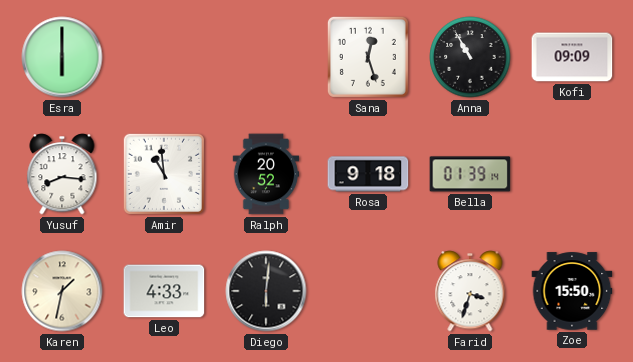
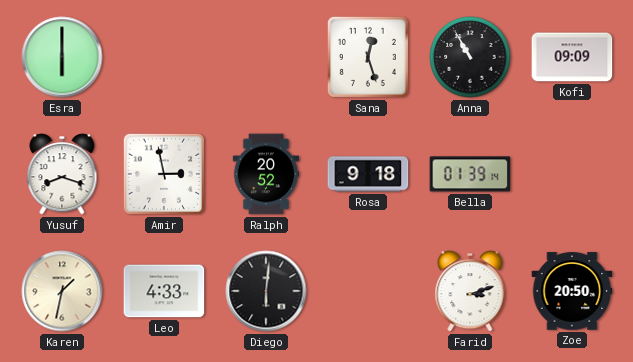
Yusuf: 8:16 -> 8:18
Amir: 10:59 -> 2:58
Farid: 3:33 -> 3:12
Zoe: 15:50 -> 20:50
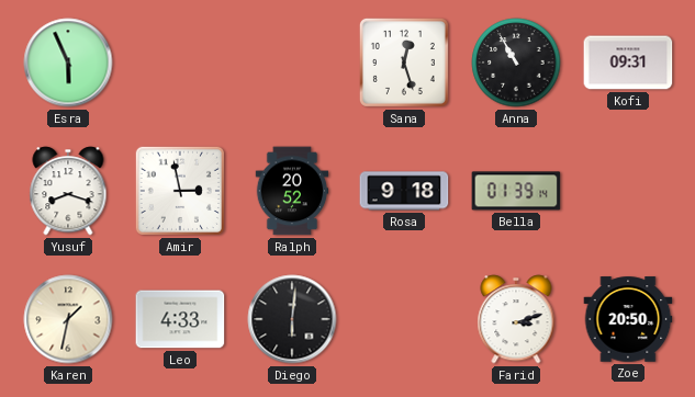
Esra: 6:00 -> 5:56
Kofi: 09:09 -> 09:31
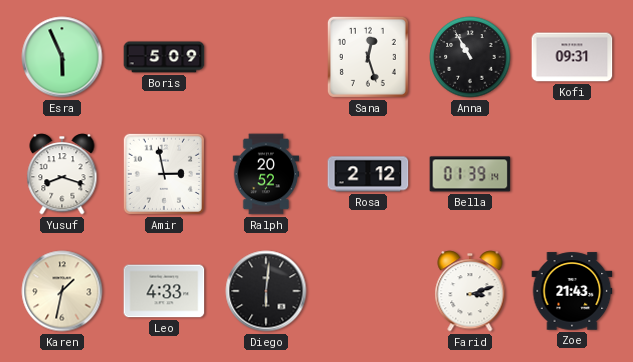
Boris: none -> 5:09
Rosa: 9:18 -> 2:12
Zoe: 20:50 -> 21:43
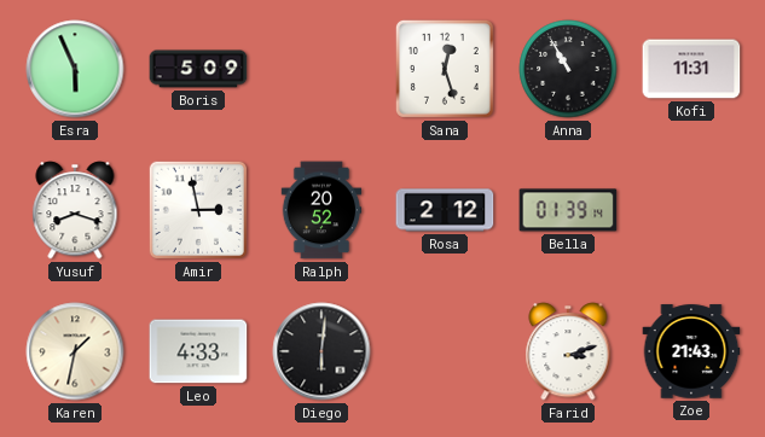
Kofi: 09:31 -> 11:31
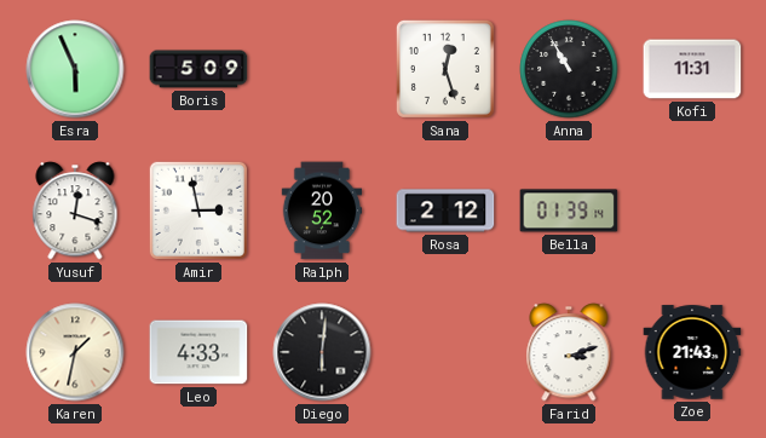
Yusuf: 8:18 -> 12:18
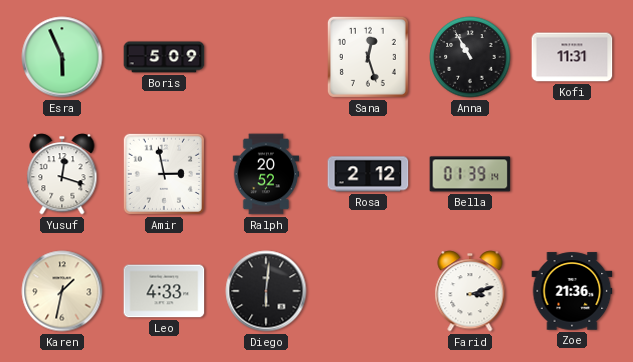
Zoe: 21:43 -> 21:36
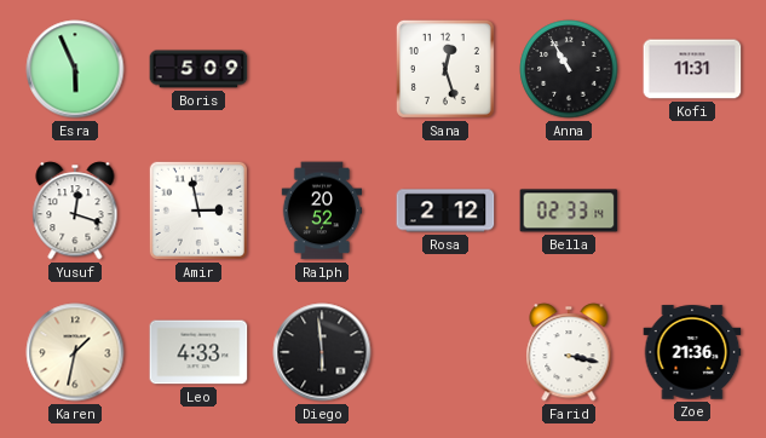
Bella: 01:39 -> 02:33
Diego: 6:01 -> 5:59
Farid: 3:12 -> 3:17
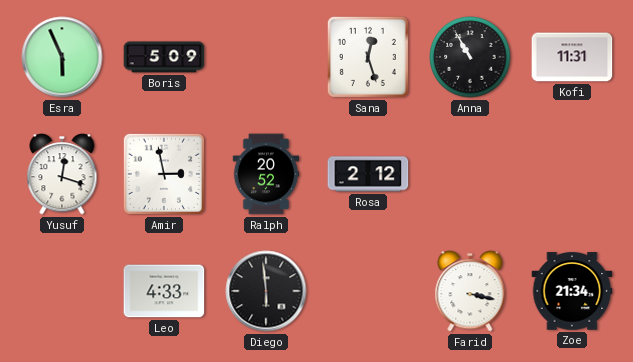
Bella: 02:33 -> none
Karen: 1:32 -> none
Zoe: 21:36 -> 21:34
